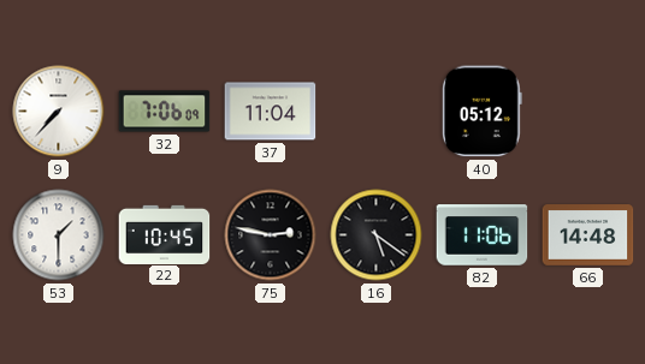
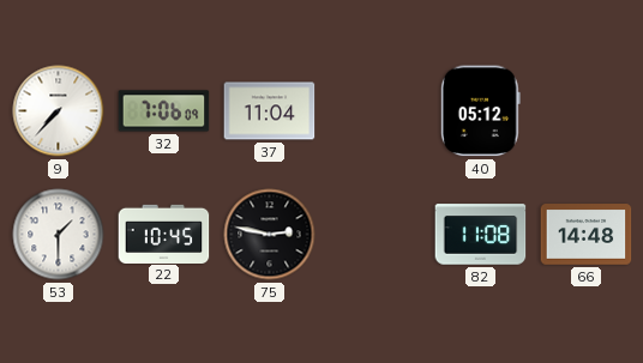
16: 5:21 -> none
82: 11:06 -> 11:08
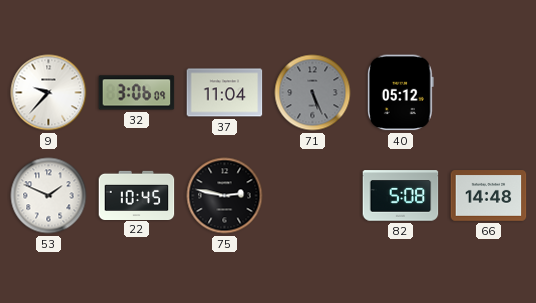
9: 7:37 -> 9:37
32: 7:06 -> 3:06
71: none -> 5:26
53: 1:30 -> 1:49
82: 11:08 -> 5:08
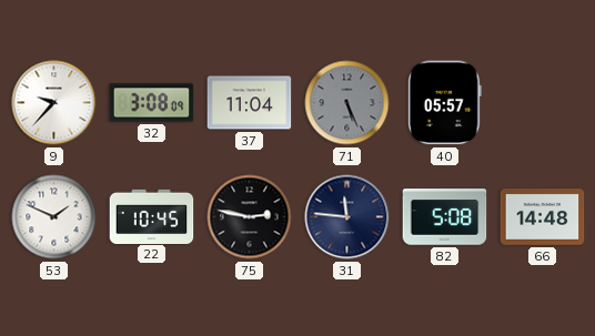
32: 3:06 -> 3:08
40: 05:12 -> 05:57
31: none -> 11:46
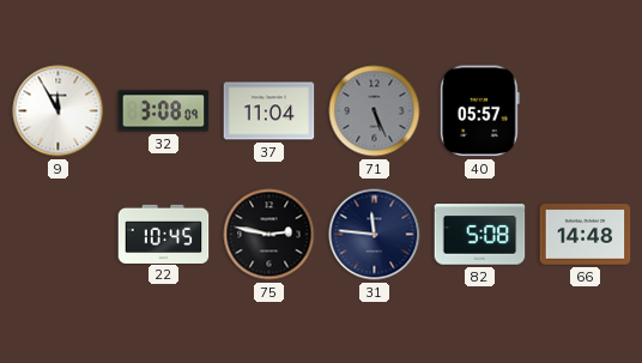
9: 9:37 -> 11:55
53: 1:49 -> none
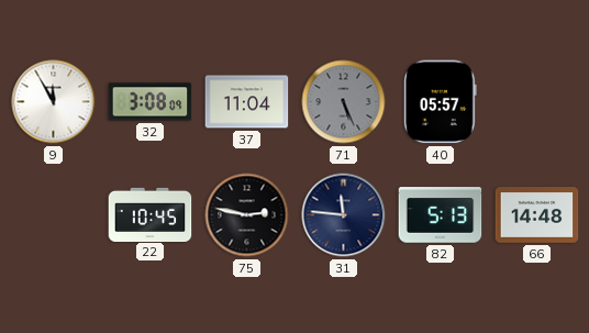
82: 5:08 -> 5:13
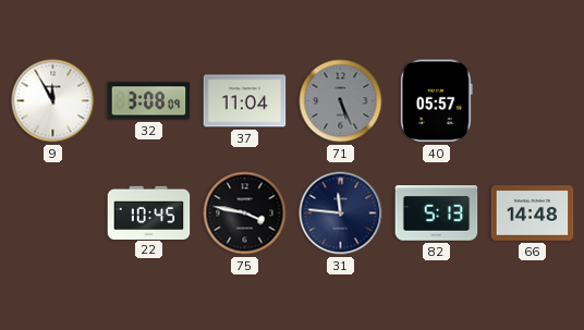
75: 2:47 -> 3:47
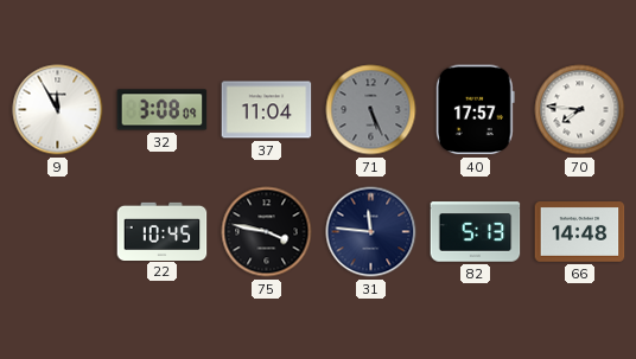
40: 05:57 -> 17:57
70: none -> 7:46
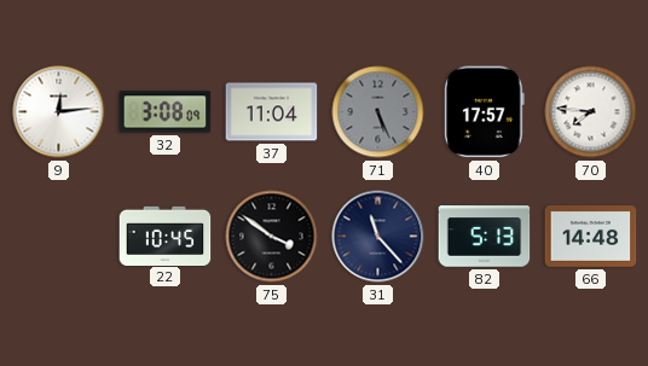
9: 11:55 -> 12:14
75: 3:47 -> 3:51
31: 11:46 -> 11:23
